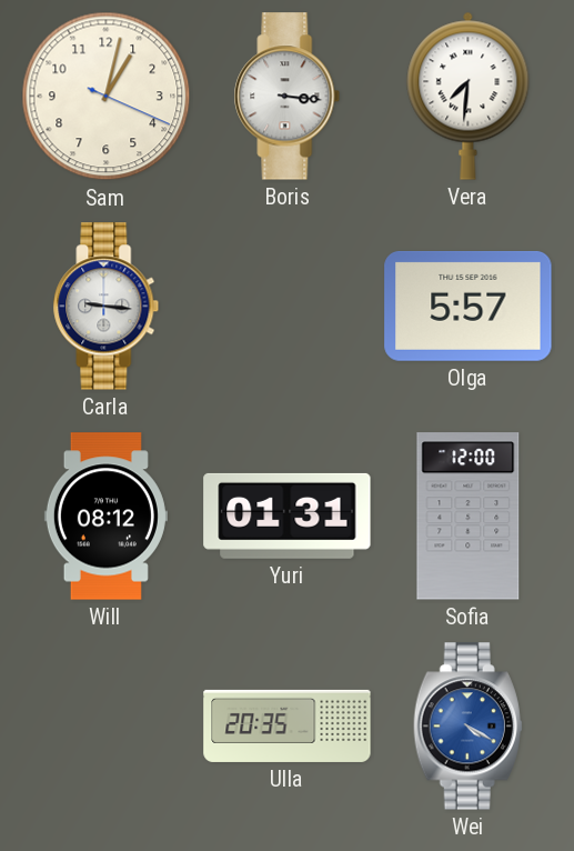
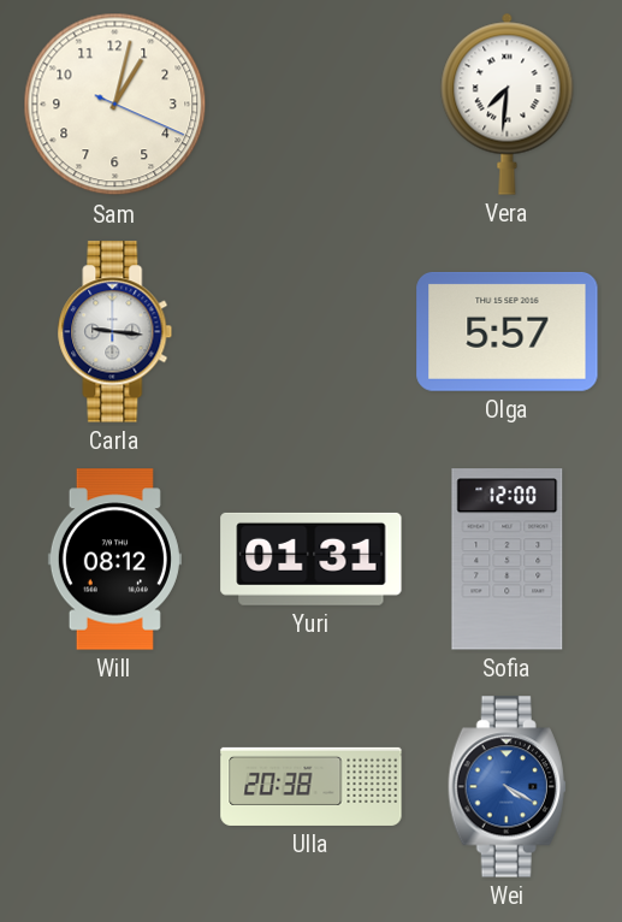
Boris: 3:16 -> none
Ulla: 20:35 -> 20:38
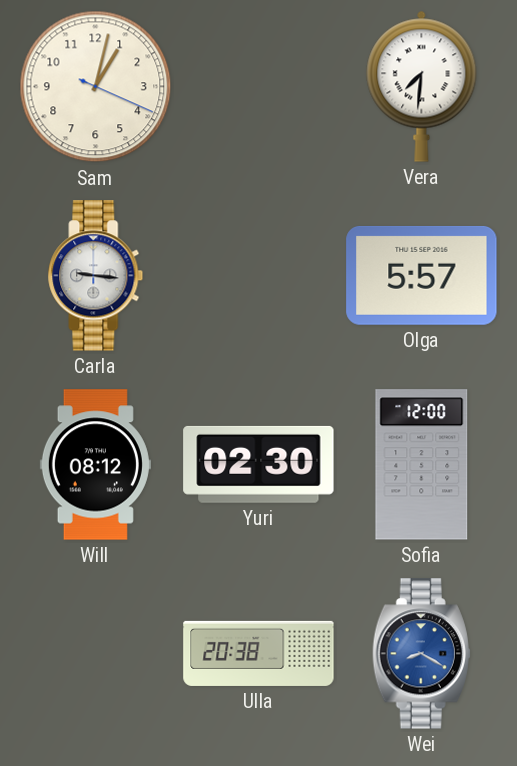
Yuri: 01:31 -> 02:30
Wei: 4:20 -> 8:20
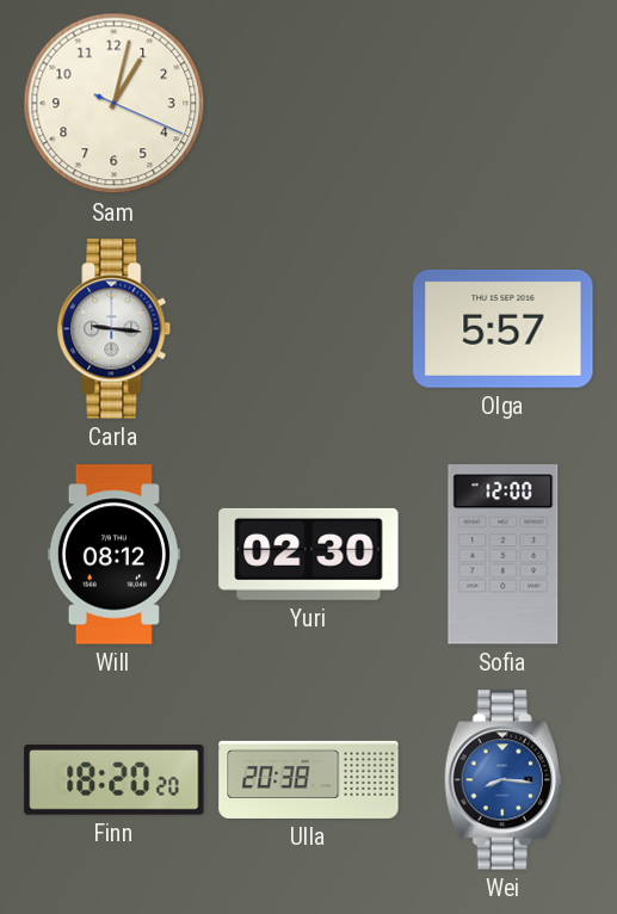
Vera: 7:31 -> none
Finn: none -> 18:20
Wei: 8:20 -> 8:16
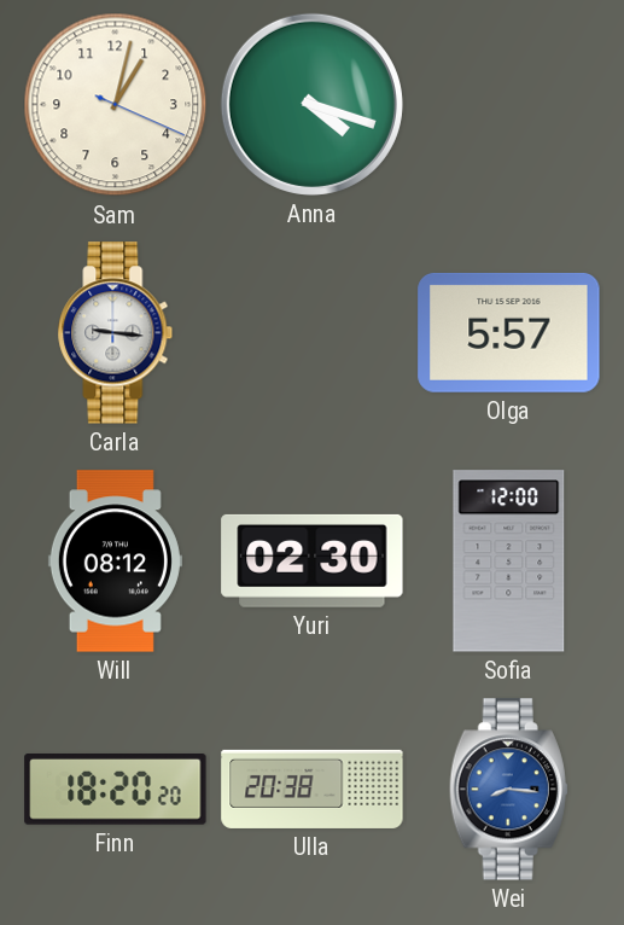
Anna: none -> 4:18
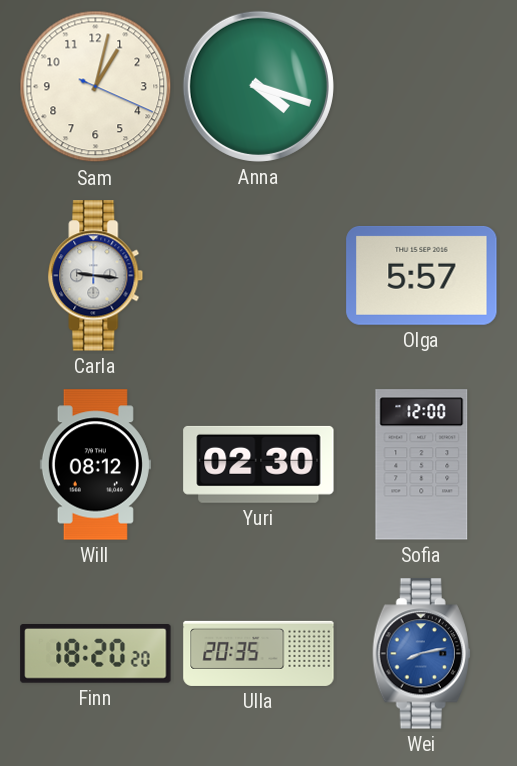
Ulla: 20:38 -> 20:35
Wei: 8:16 -> 8:13
